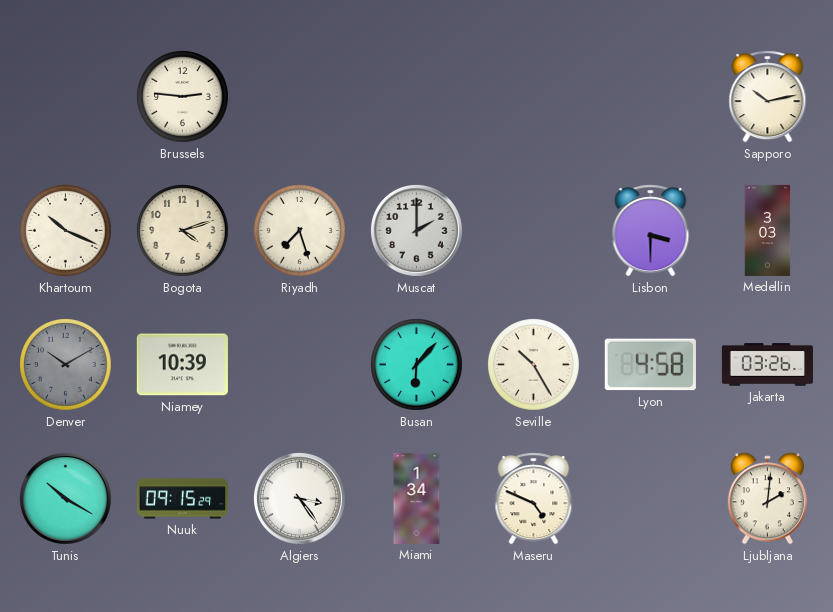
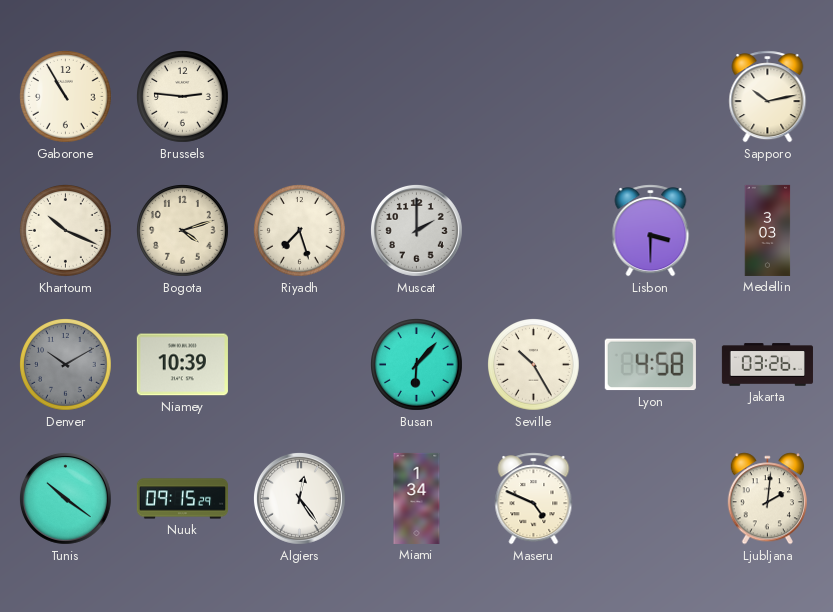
Gaborone: none -> 10:55
Tunis: 10:20 -> 10:21
Algiers: 3:24 -> 12:24
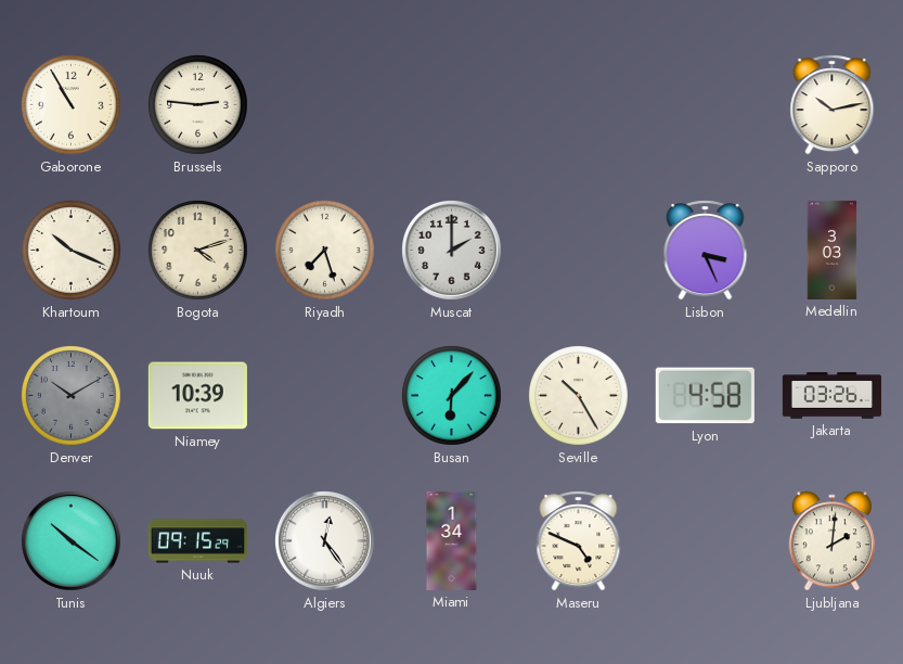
Lisbon: 3:30 -> 3:26
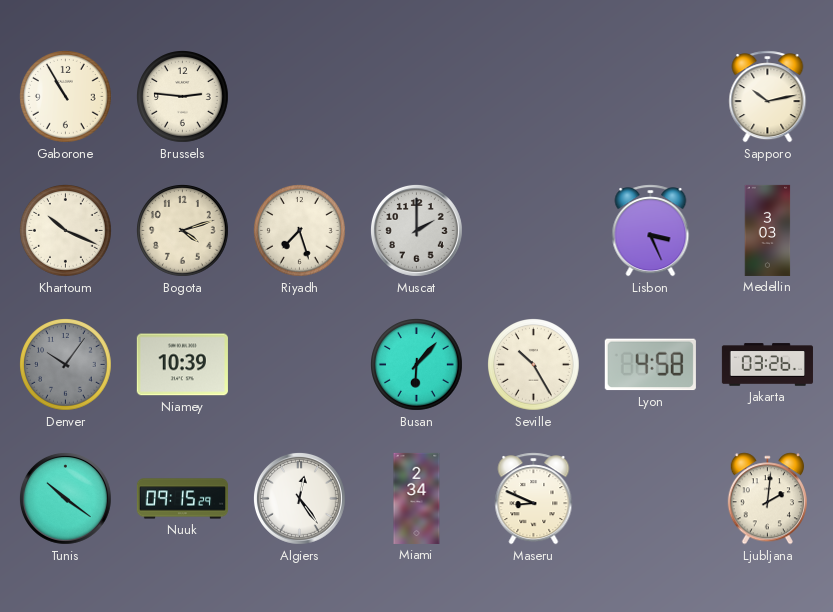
Denver: 10:10 -> 10:06
Miami: 1:34 -> 2:34
Maseru: 4:49 -> 8:49
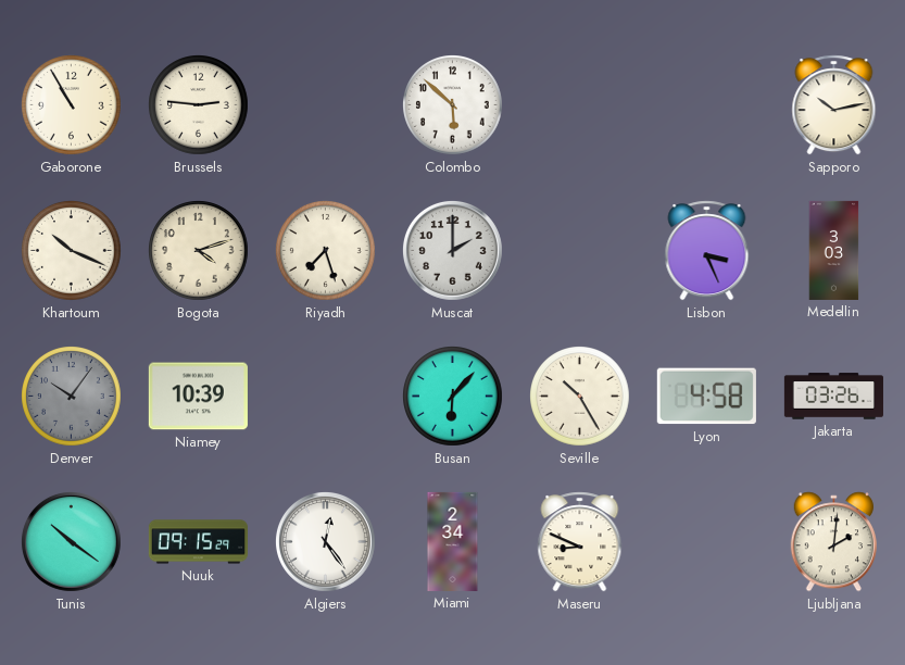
Colombo: none -> 5:52
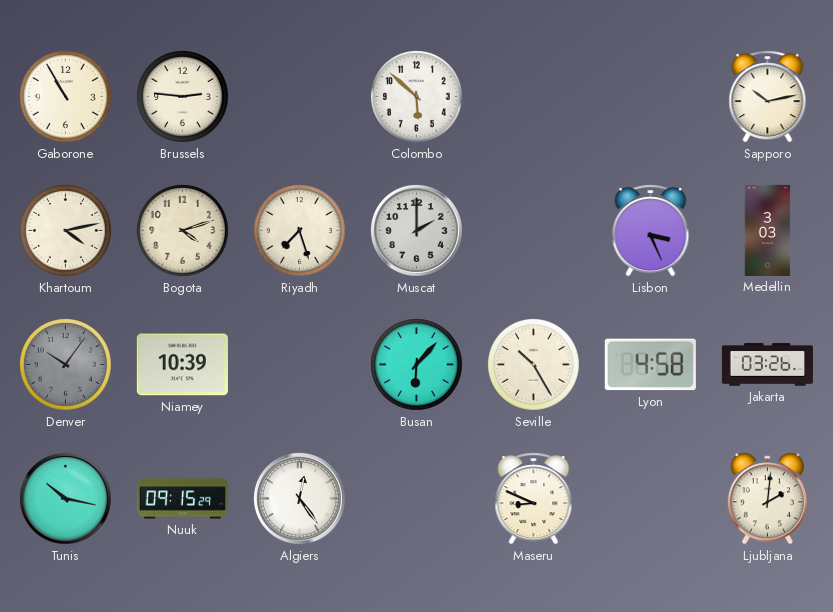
Khartoum: 10:19 -> 4:13
Tunis: 10:21 -> 10:17
Miami: 2:34 -> none
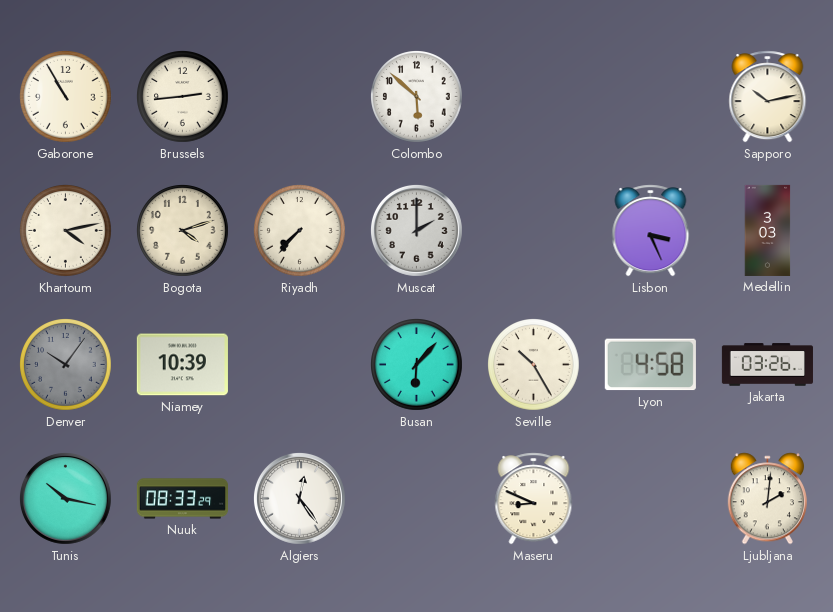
Brussels: 2:46 -> 2:44
Riyadh: 7:27 -> 7:37
Nuuk: 09:15 -> 08:33
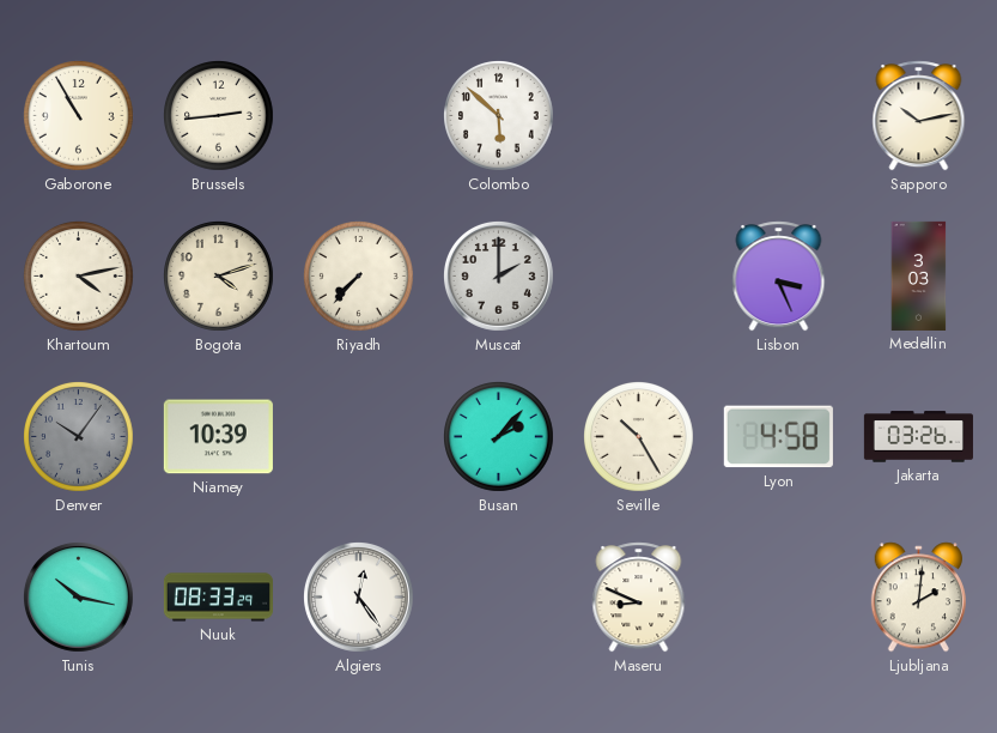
Busan: 6:07 -> 2:07
